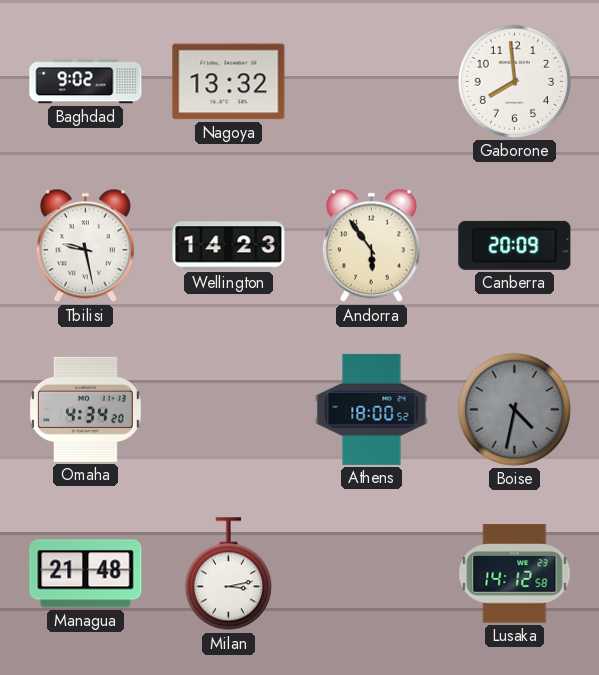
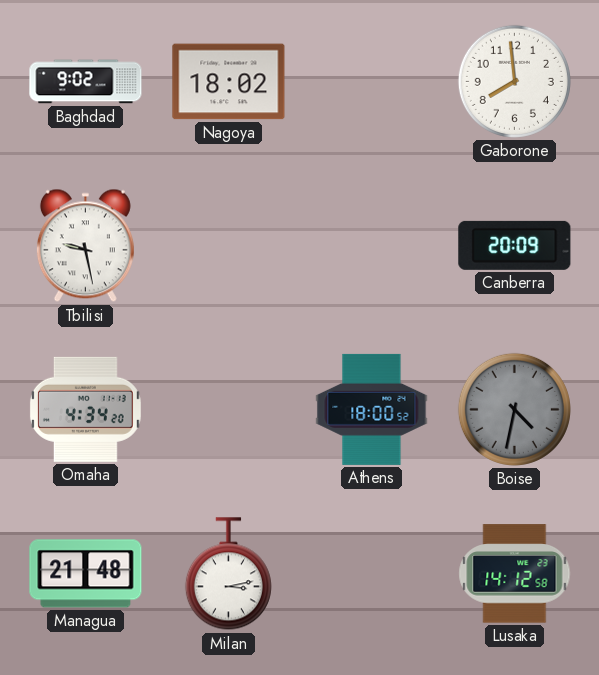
Nagoya: 13:32 -> 18:02
Wellington: 14:23 -> none
Andorra: 5:54 -> none
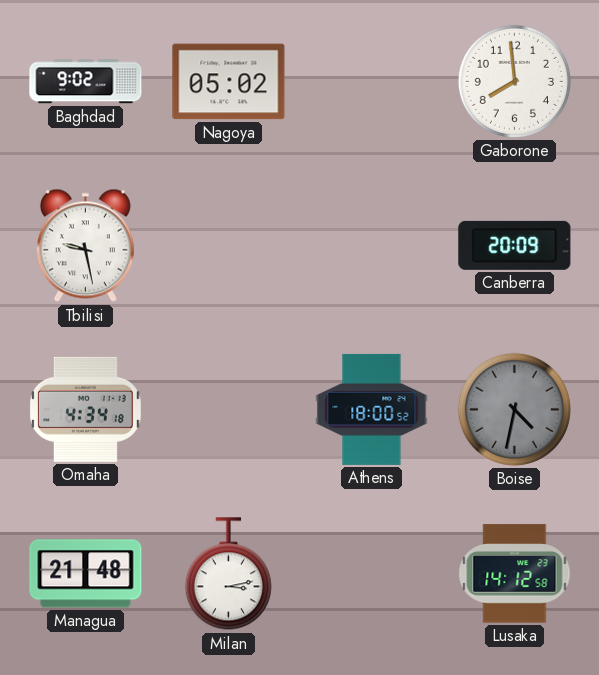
Nagoya: 18:02 -> 05:02
Omaha: 4:34:20 -> 4:34:18
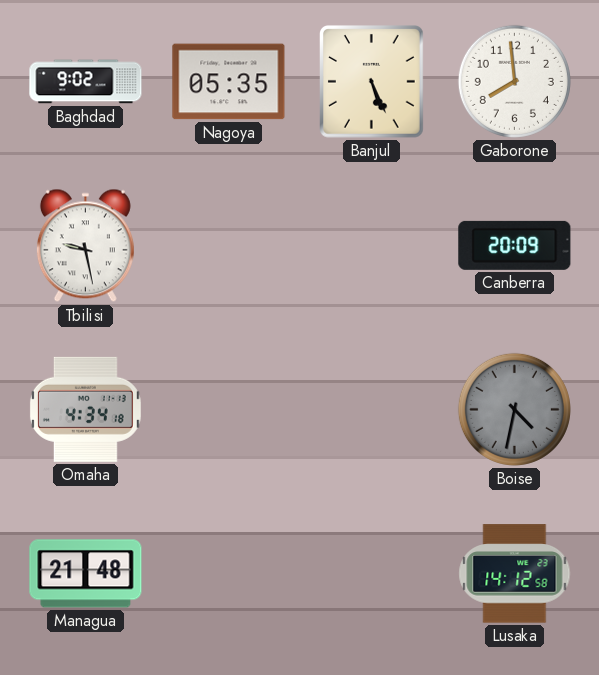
Nagoya: 05:02 -> 05:35
Banjul: none -> 5:26
Athens: 18:00 -> none
Milan: 3:13 -> none
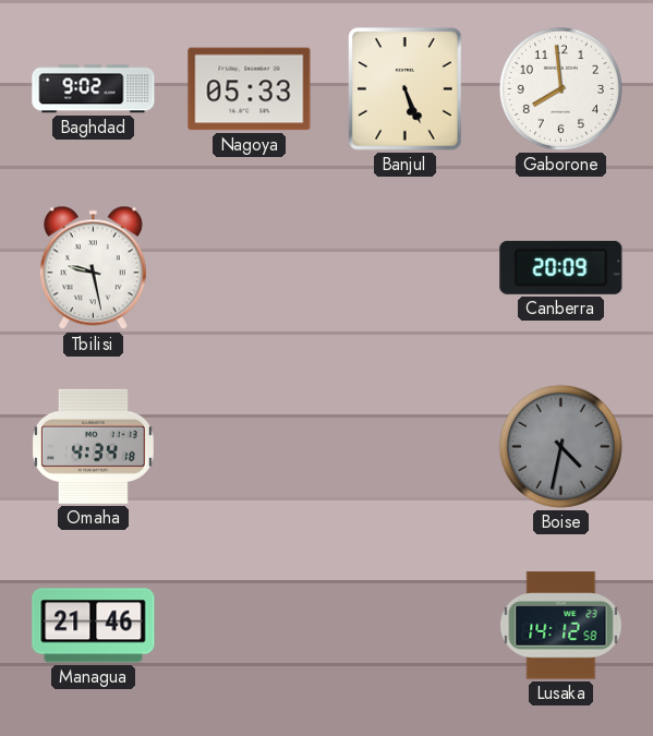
Nagoya: 05:35 -> 05:33
Managua: 21:48 -> 21:46
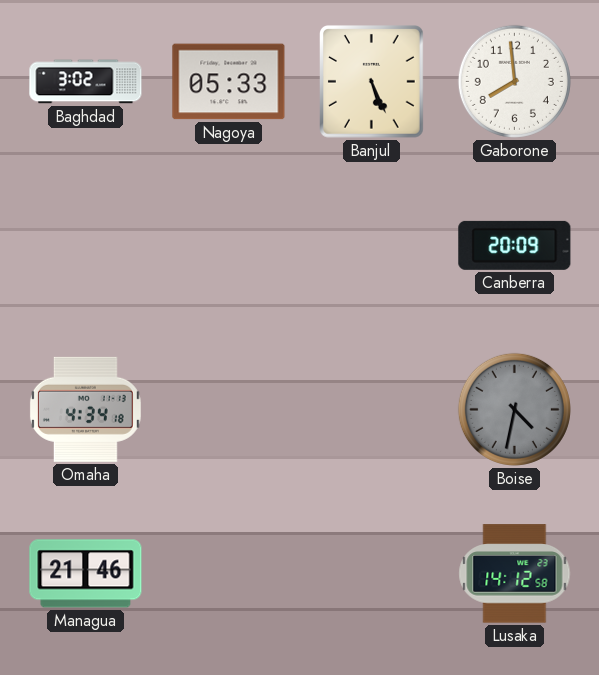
Baghdad: 9:02 -> 3:02
Tbilisi: 9:28 -> none
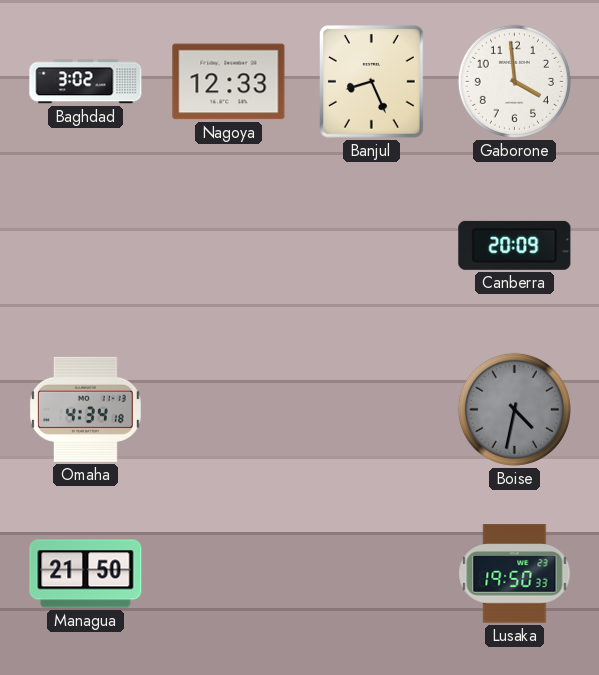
Nagoya: 05:33 -> 12:33
Banjul: 5:26 -> 8:26
Gaborone: 7:59 -> 3:59
Managua: 21:46 -> 21:50
Lusaka: 14:12 -> 19:50
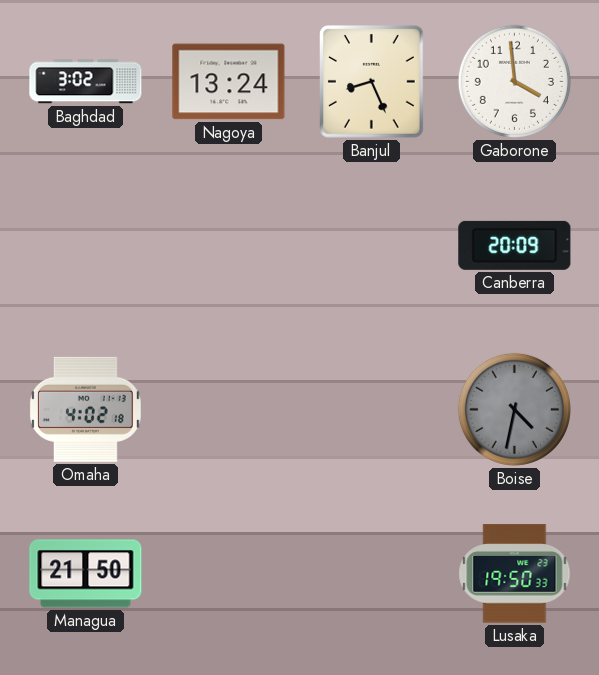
Nagoya: 12:33 -> 13:24
Omaha: 4:34 -> 4:02
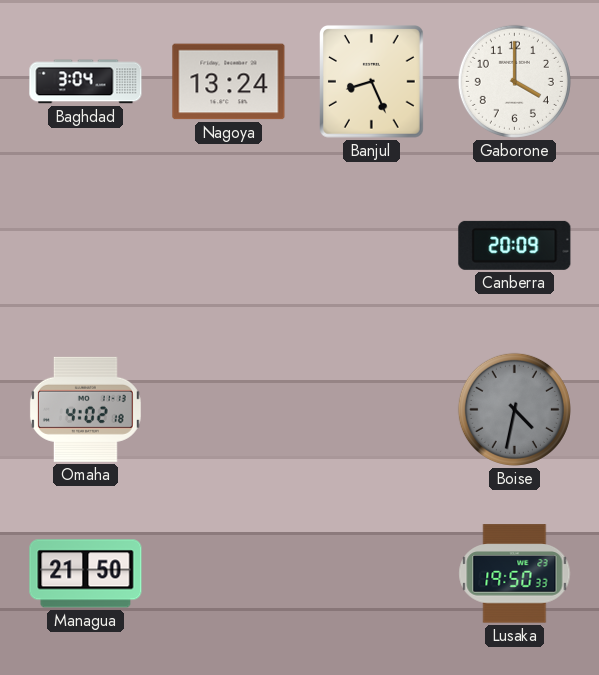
Baghdad: 3:02 -> 3:04
Gaborone: 3:59 -> 4:00
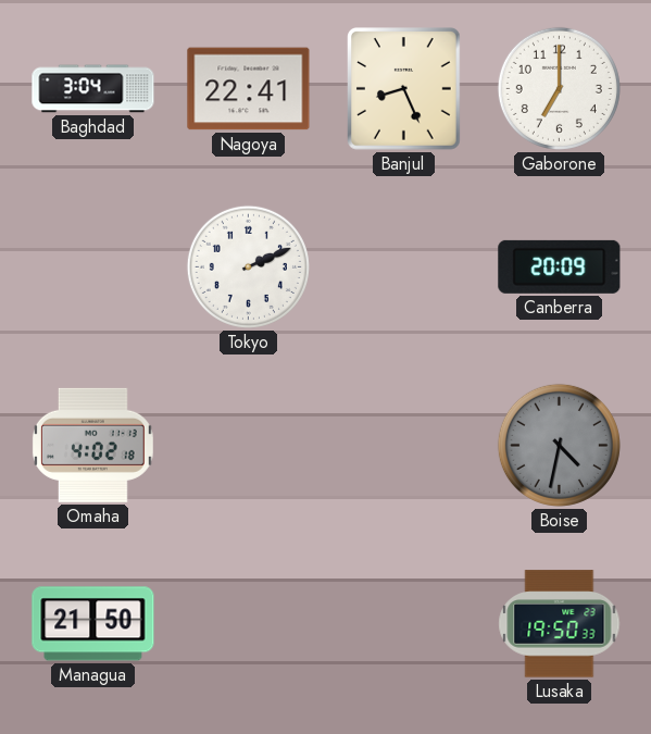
Nagoya: 13:24 -> 22:41
Gaborone: 4:00 -> 7:00
Tokyo: none -> 2:11
